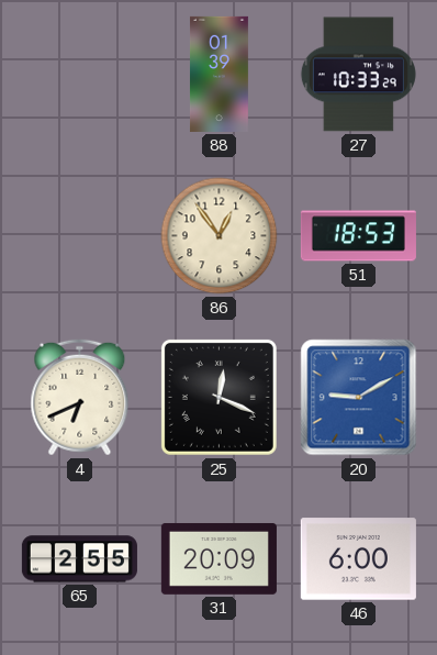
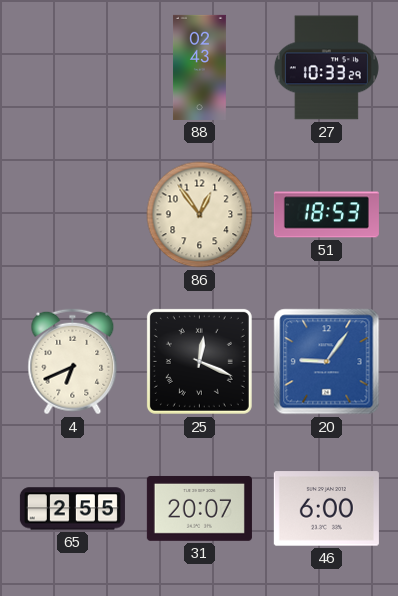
88: 01:39 -> 02:43
20: 9:10 -> 9:06
31: 20:09 -> 20:07
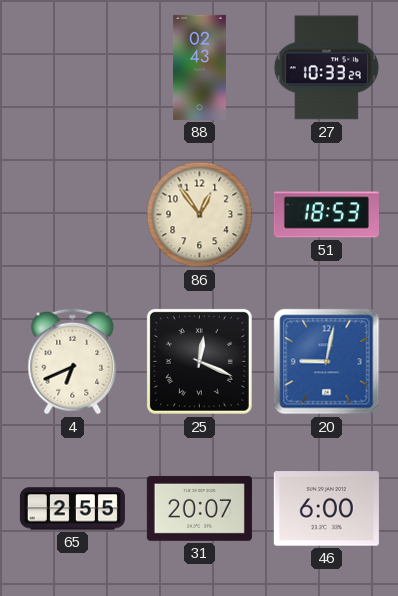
20: 9:06 -> 9:02
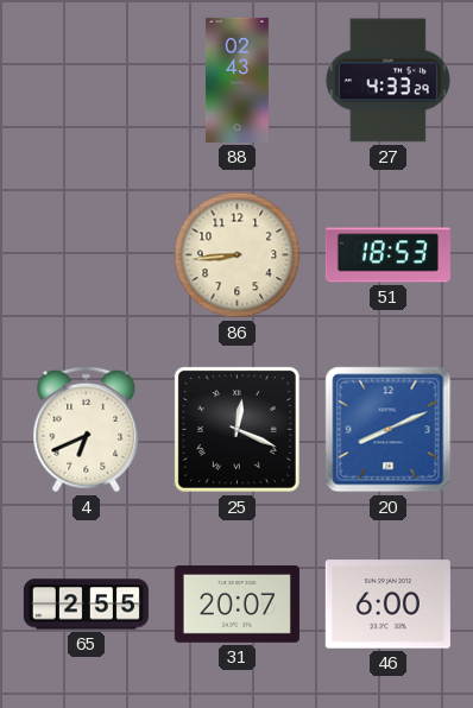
27: 10:33 -> 4:33
86: 12:54 -> 8:44
20: 9:02 -> 8:11
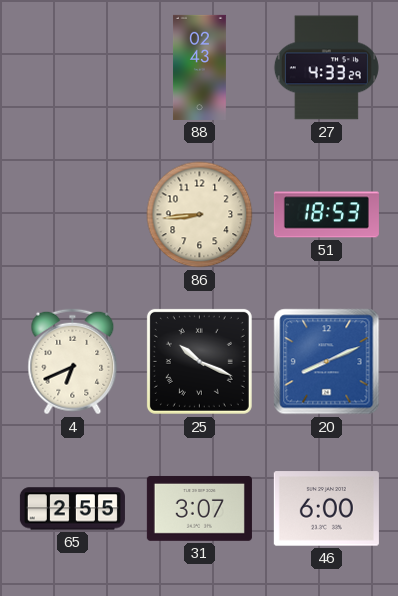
25: 12:19 -> 10:19
31: 20:07 -> 3:07
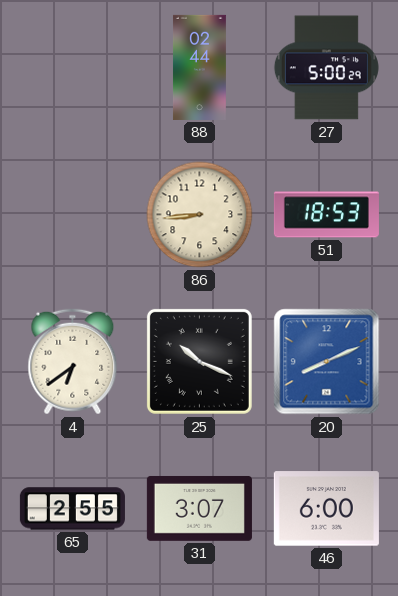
88: 02:43 -> 02:44
27: 4:33 -> 5:00
4: 6:41 -> 6:39
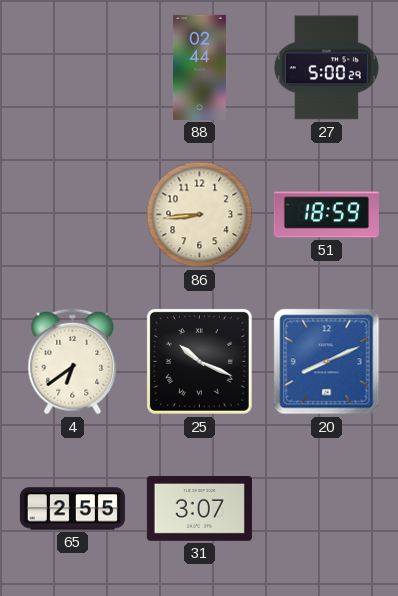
51: 18:53 -> 18:59
46: 6:00 -> none
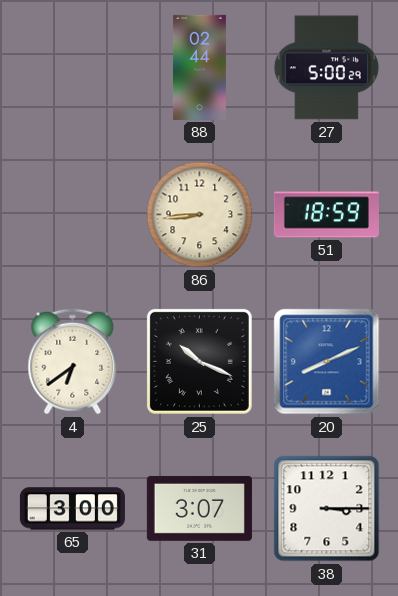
65: 2:55 -> 3:00
38: none -> 3:15
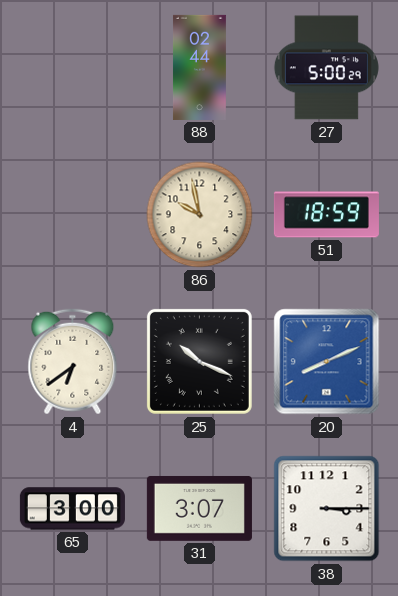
86: 8:44 -> 9:58
